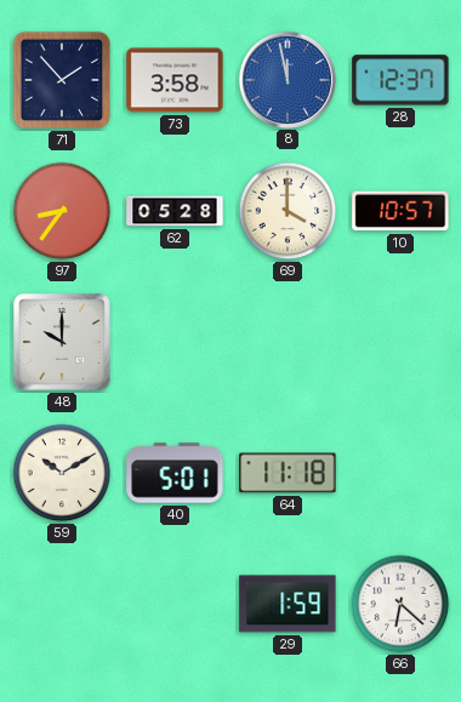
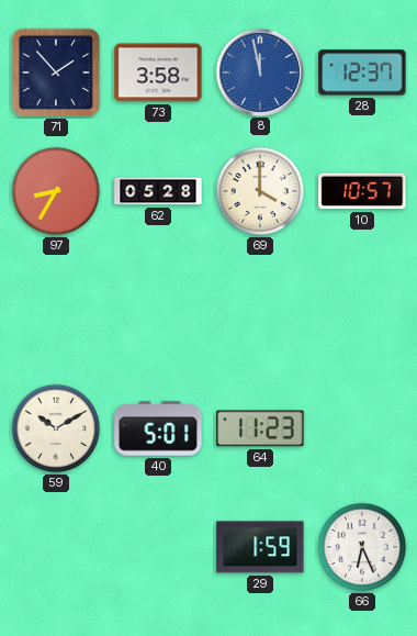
97: 8:36 -> 8:35
48: 10:00 -> none
64: 11:18 -> 11:23
66: 6:22 -> 6:26
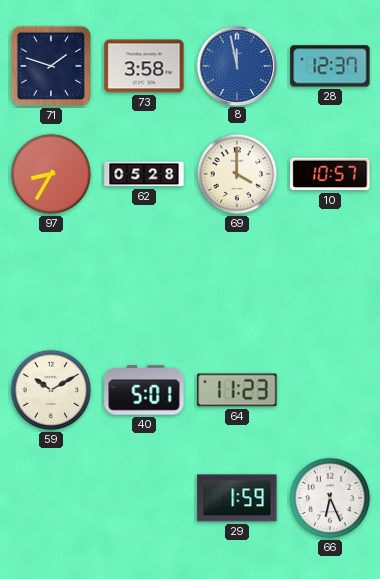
71: 1:53 -> 1:48
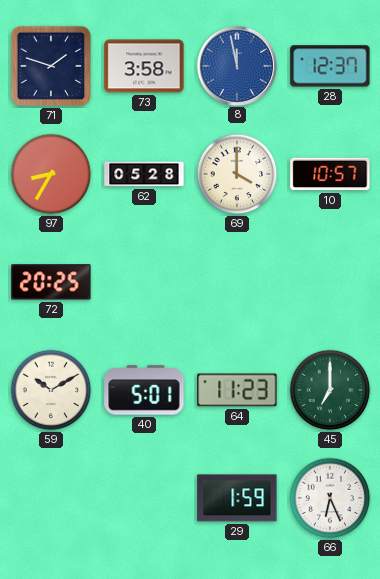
72: none -> 20:25
45: none -> 7:00
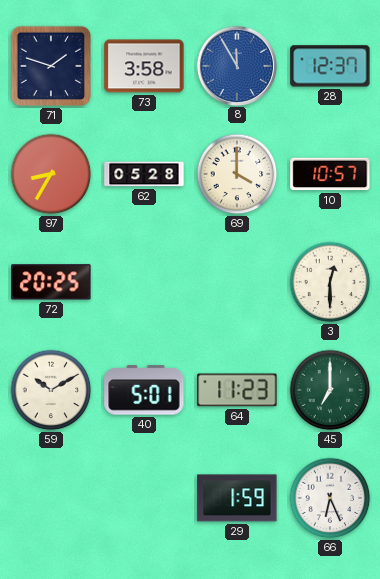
8: 11:58 -> 11:55
3: none -> 12:30
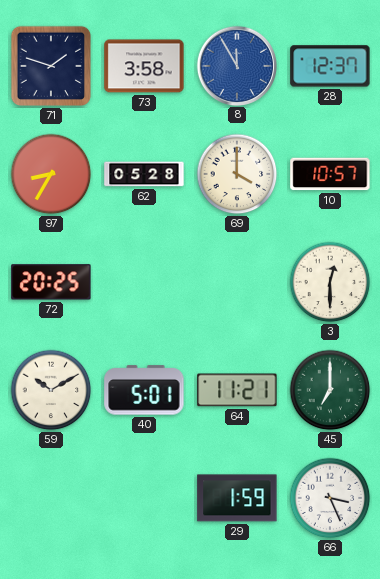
64: 11:23 -> 11:21
66: 6:26 -> 3:26
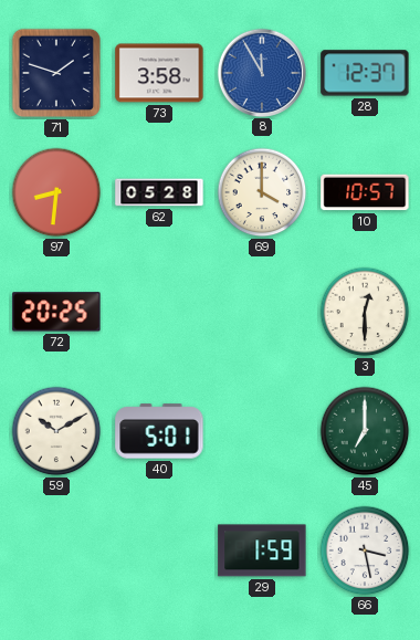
97: 8:35 -> 8:31
64: 11:21 -> none
66: 3:26 -> 3:28
